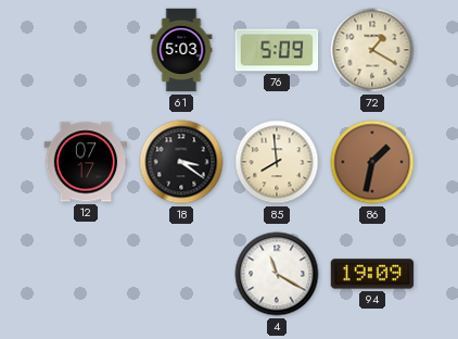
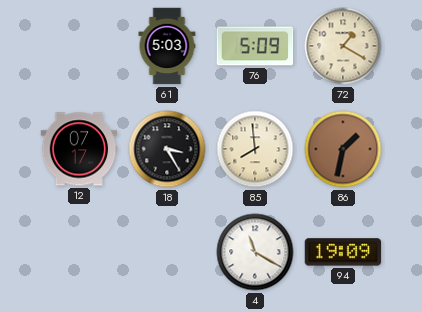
18: 3:21 -> 3:25
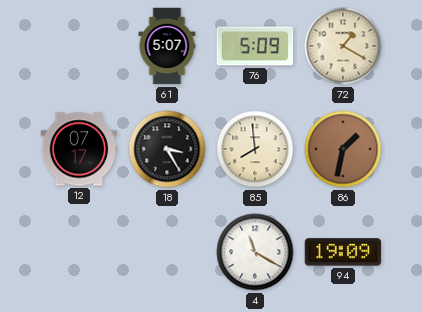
61: 5:03 -> 5:07
